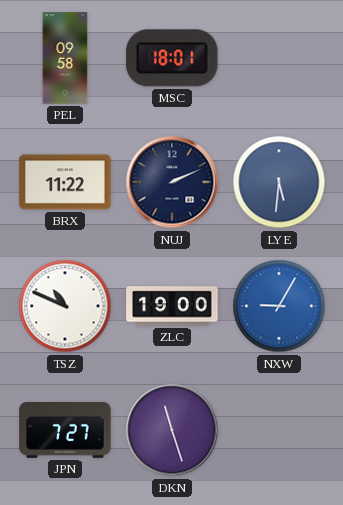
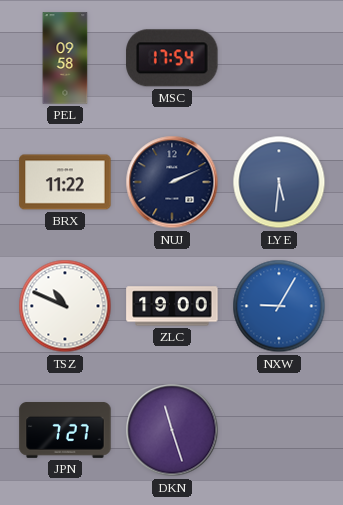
MSC: 18:01 -> 17:54
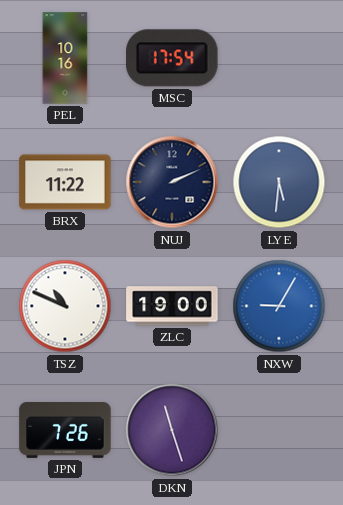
PEL: 09:58 -> 10:16
JPN: 7:27 -> 7:26
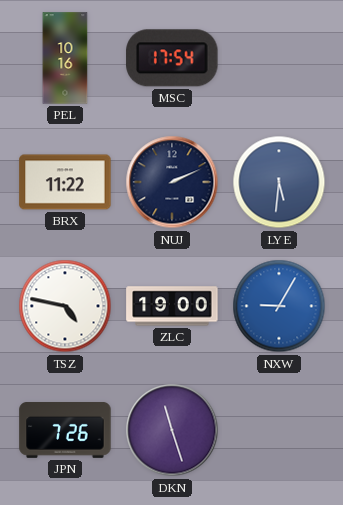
TSZ: 10:49 -> 4:47
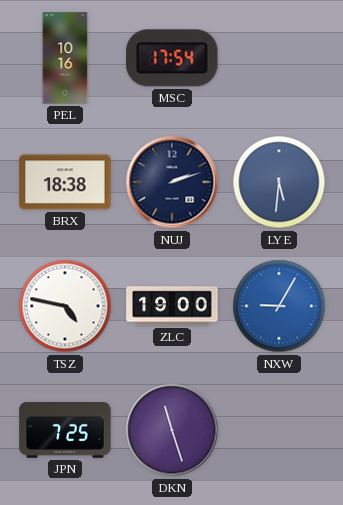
BRX: 11:22 -> 18:38
NUJ: 2:11 -> 2:12
JPN: 7:26 -> 7:25
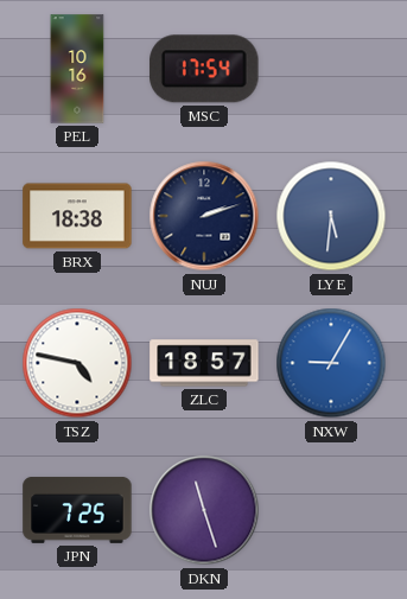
ZLC: 19:00 -> 18:57
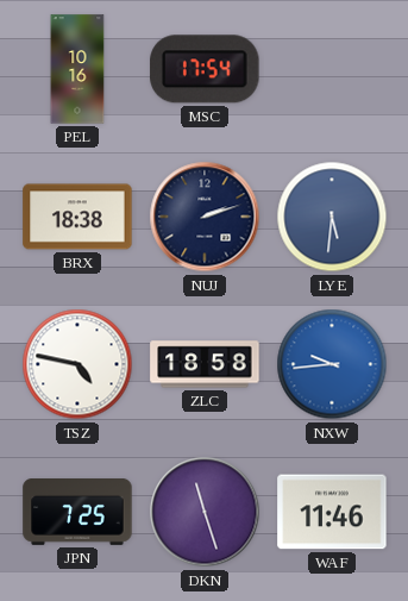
ZLC: 18:57 -> 18:58
NXW: 9:05 -> 9:44
WAF: none -> 11:46
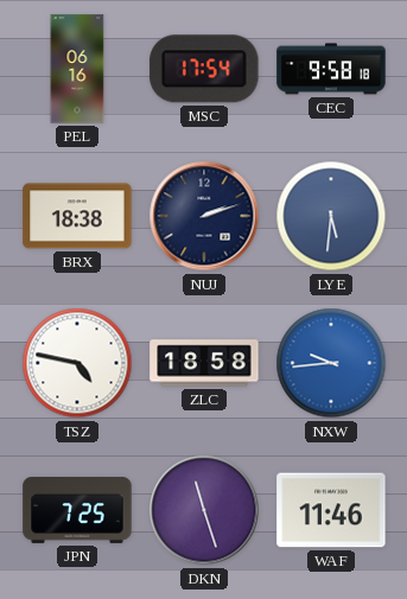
PEL: 10:16 -> 06:16
CEC: none -> 9:58
